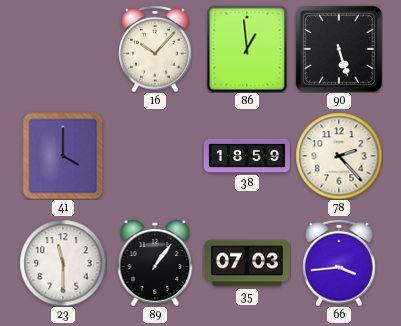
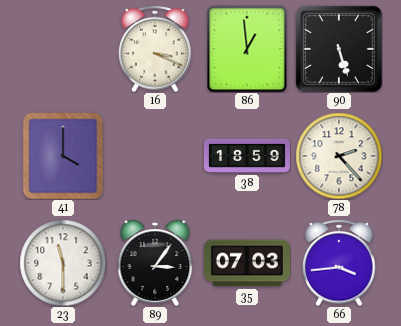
16: 10:07 -> 3:19
89: 1:06 -> 3:06
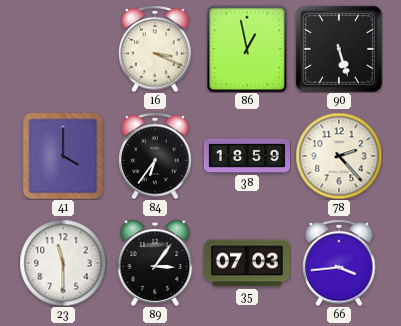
86: 12:59 -> 12:58
84: none -> 6:36
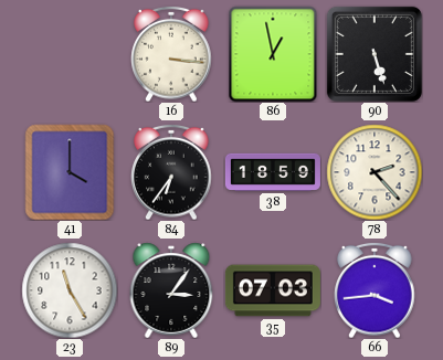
16: 3:19 -> 3:16
23: 11:30 -> 11:25
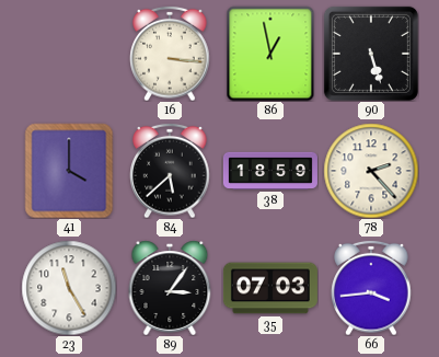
84: 6:36 -> 5:38
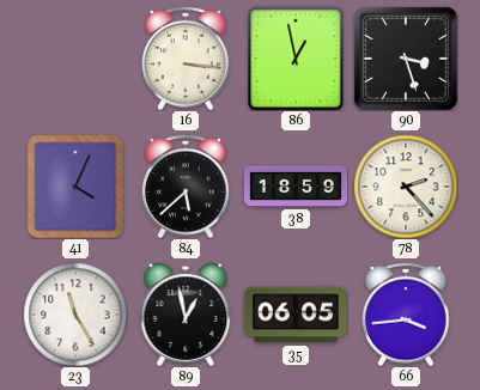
90: 5:27 -> 3:27
41: 4:00 -> 4:04
89: 3:06 -> 12:58
35: 07:03 -> 06:05
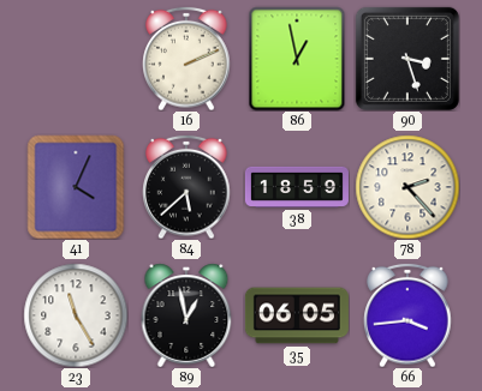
16: 3:16 -> 2:11
